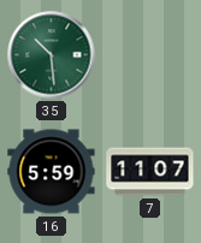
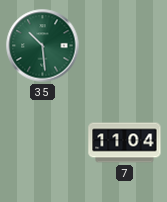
16: 5:59 -> none
7: 11:07 -> 11:04
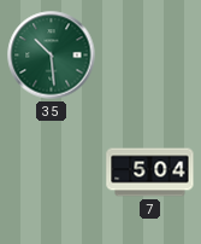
7: 11:04 -> 5:04
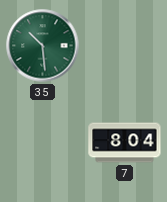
7: 5:04 -> 8:04
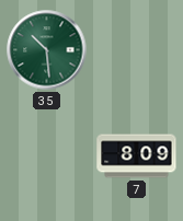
7: 8:04 -> 8:09
